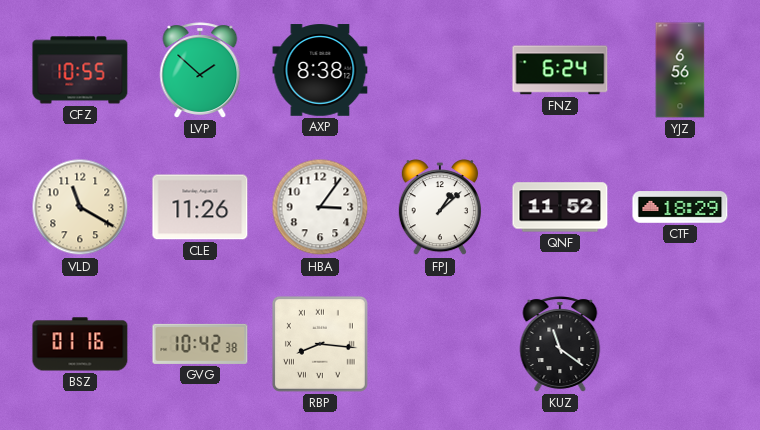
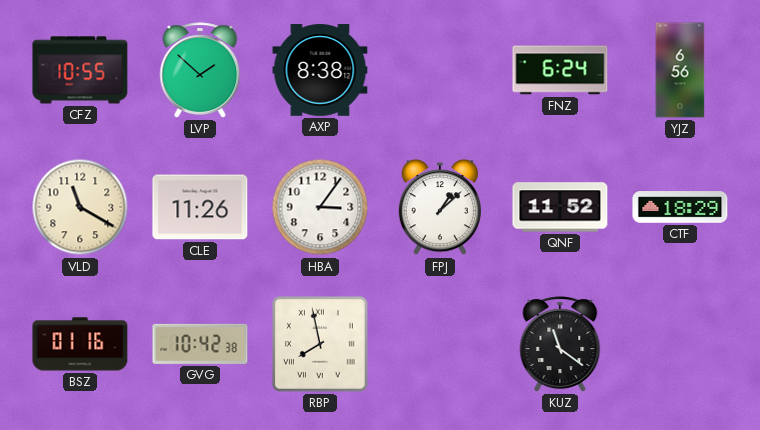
RBP: 8:16 -> 7:58
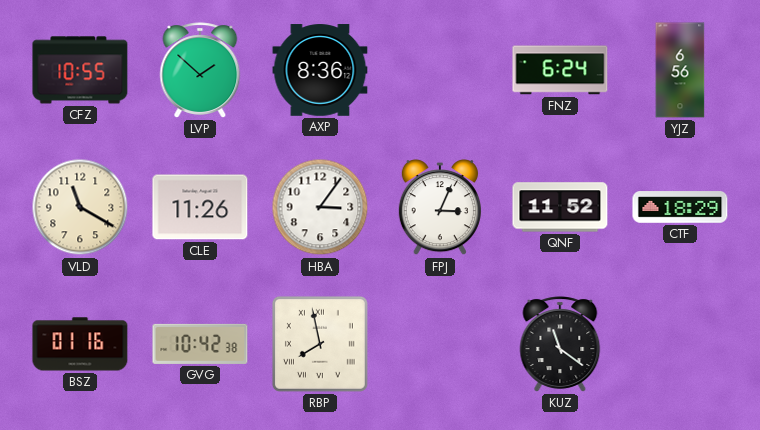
AXP: 8:38 -> 8:36
FPJ: 1:08 -> 3:04
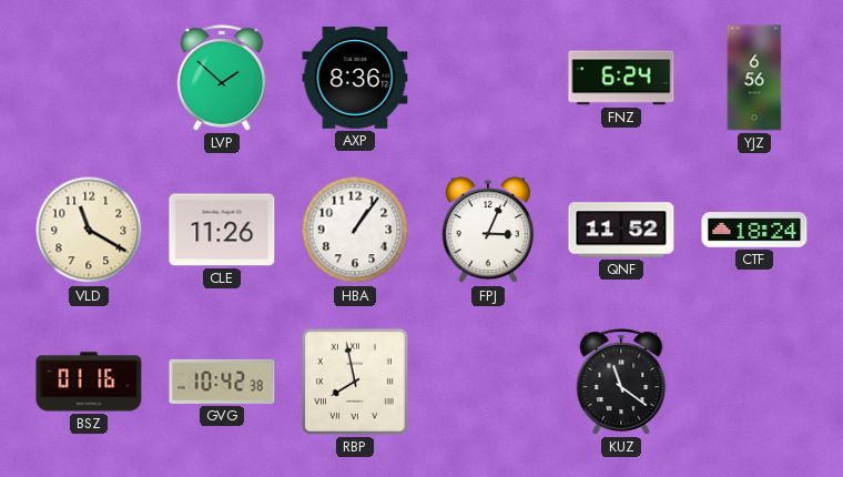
CFZ: 10:55 -> none
HBA: 3:06 -> 1:06
CTF: 18:29 -> 18:24
